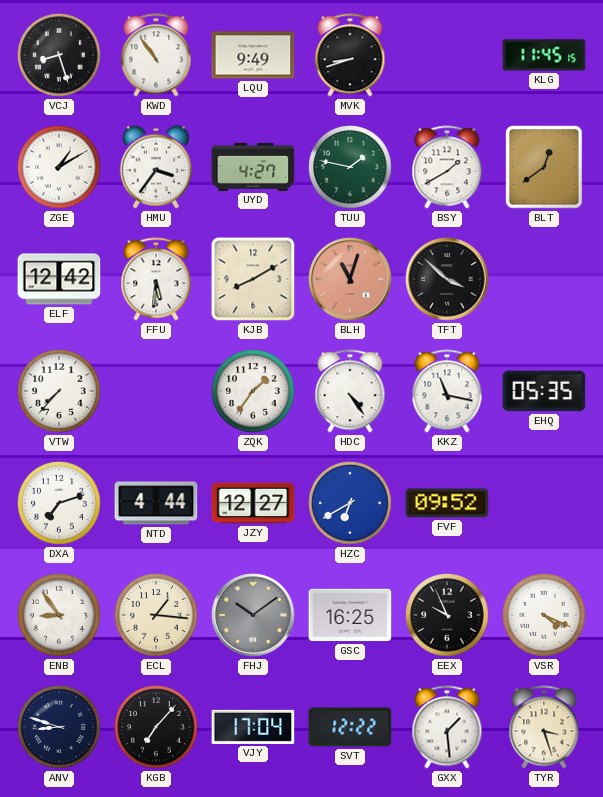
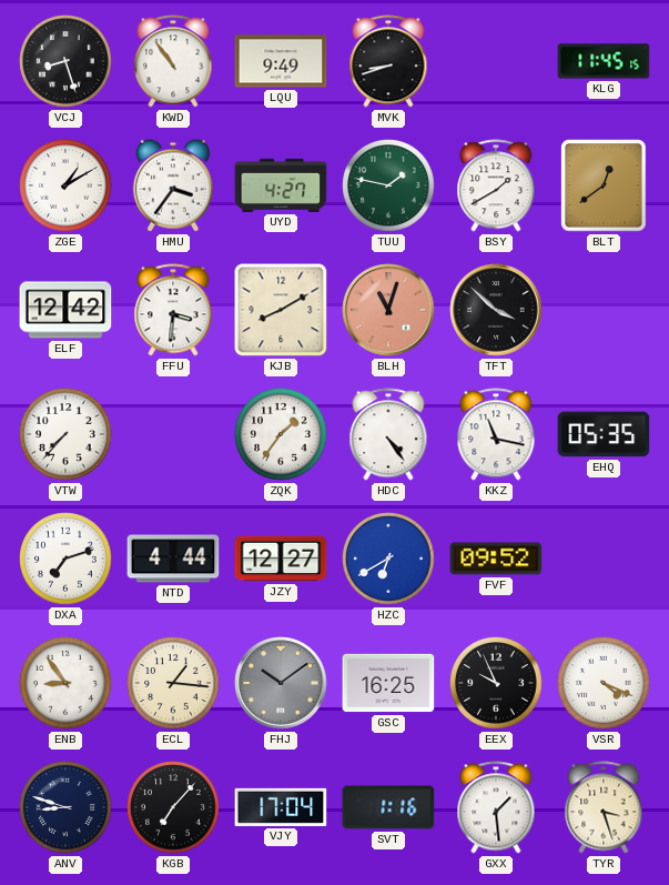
FFU: 5:31 -> 3:31
SVT: 12:22 -> 1:16
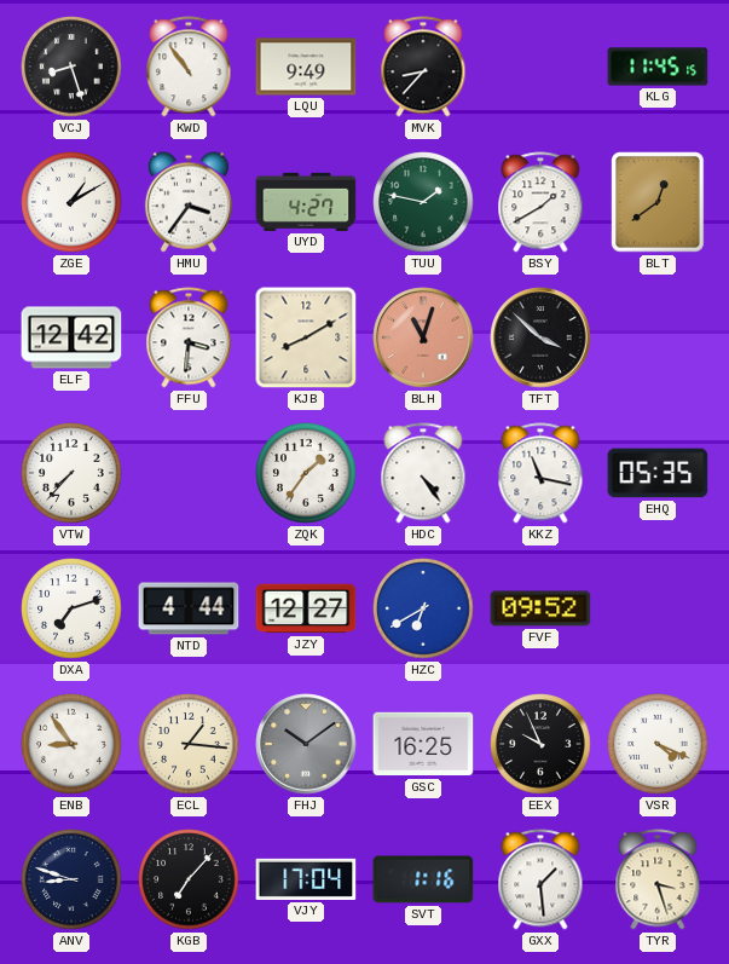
MVK: 8:42 -> 8:37
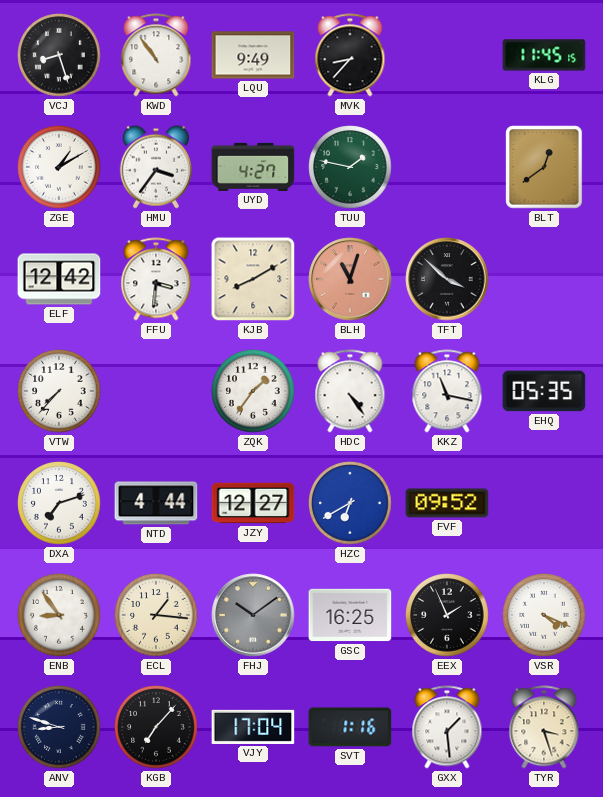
BSY: 1:40 -> none
EEX: 9:56 -> 1:56
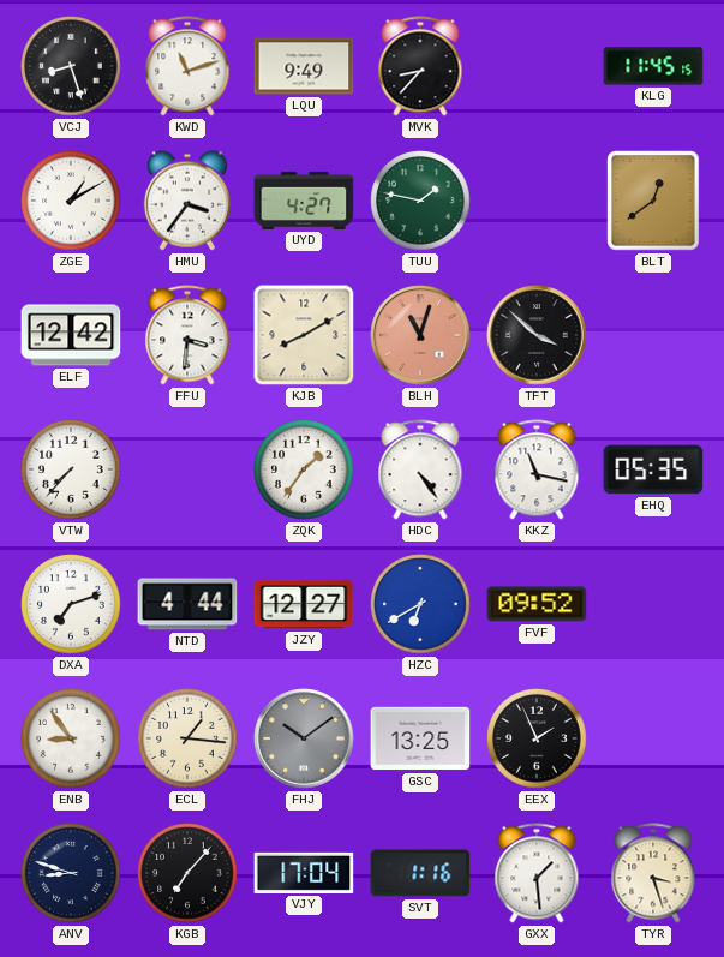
KWD: 10:54 -> 11:12
GSC: 16:25 -> 13:25
VSR: 4:19 -> none
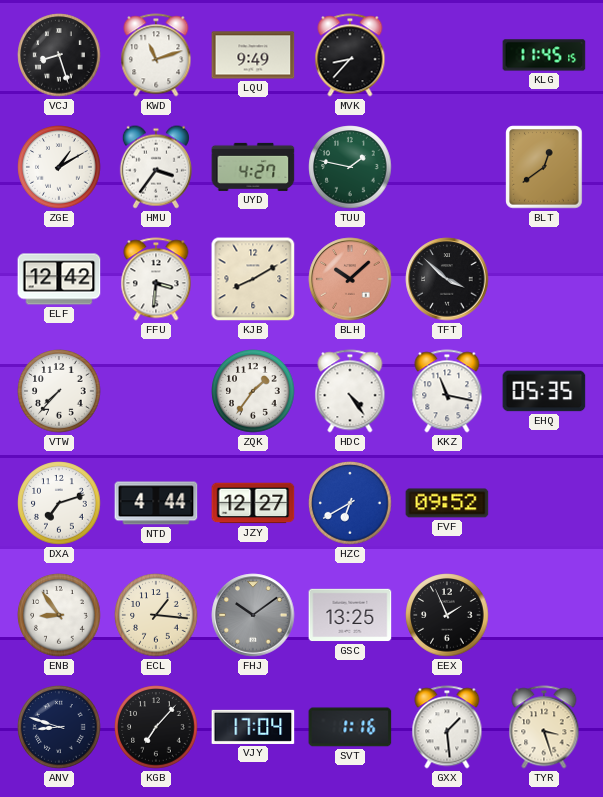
BLH: 11:03 -> 10:08
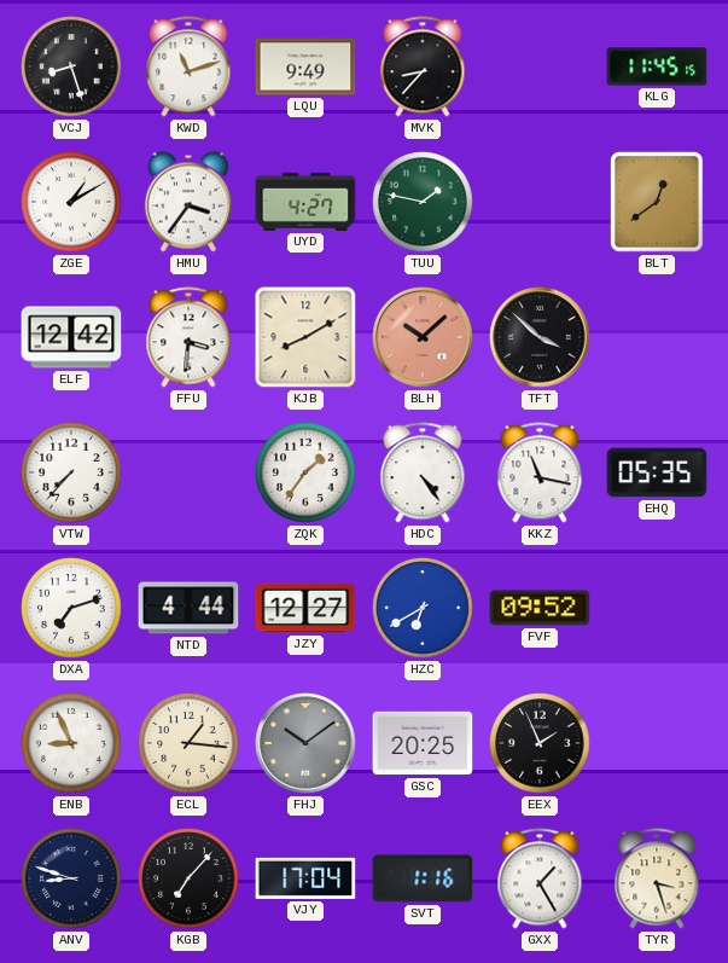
ENB: 8:54 -> 8:56
GSC: 13:25 -> 20:25
GXX: 1:29 -> 1:25
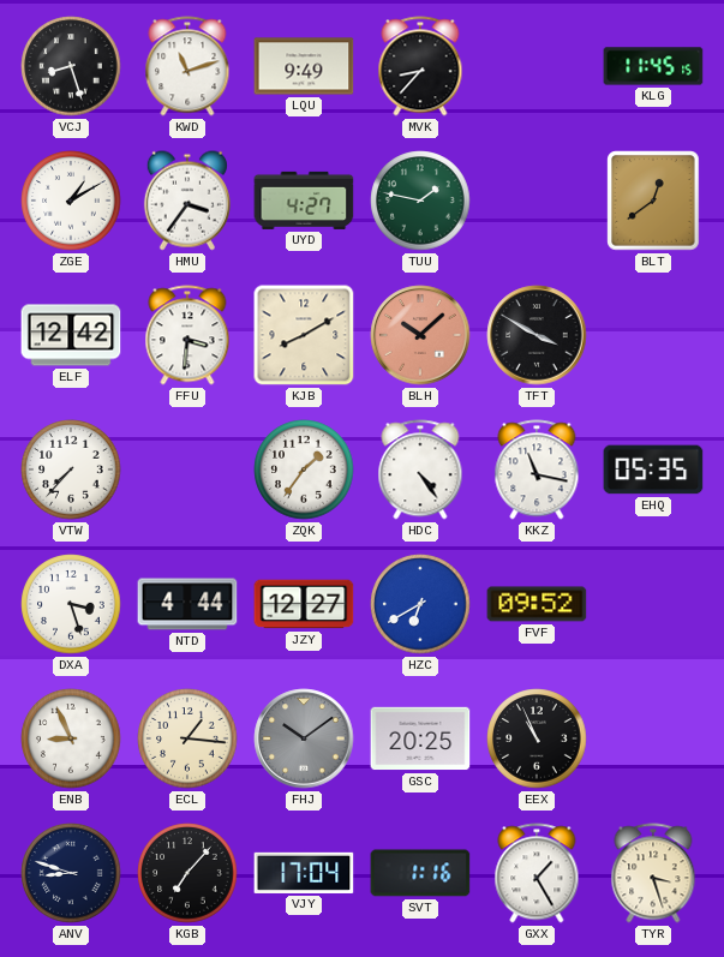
TFT: 3:52 -> 3:50
DXA: 7:12 -> 3:27
EEX: 1:56 -> 10:56
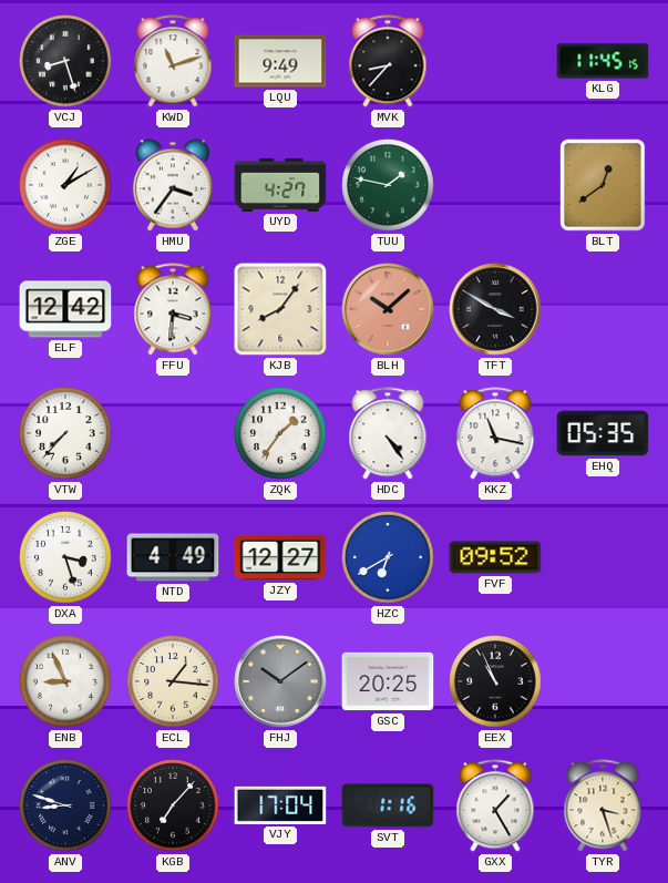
KJB: 8:10 -> 8:06
NTD: 4:44 -> 4:49
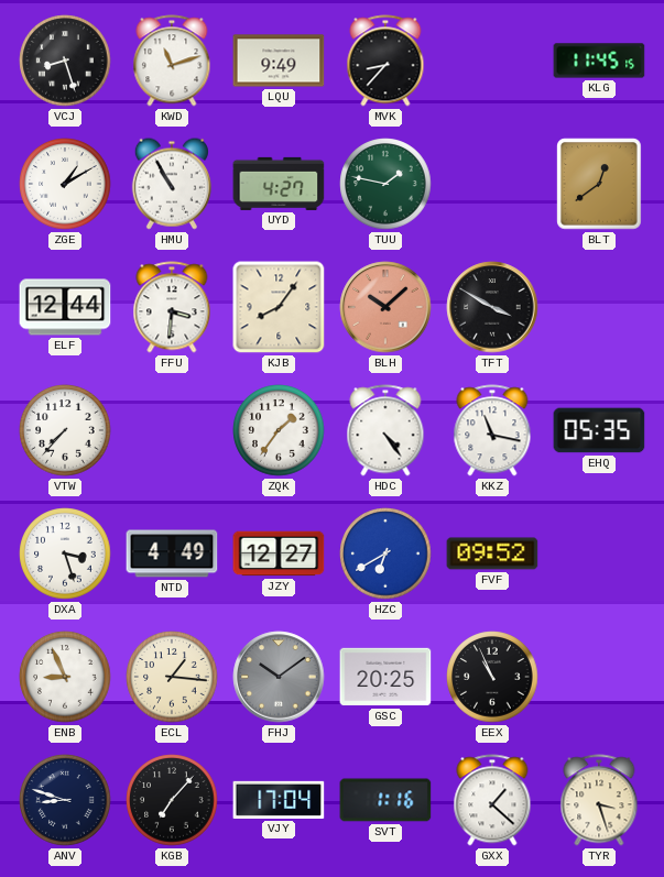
HMU: 3:36 -> 10:55
ELF: 12:42 -> 12:44
GXX: 1:25 -> 1:22
